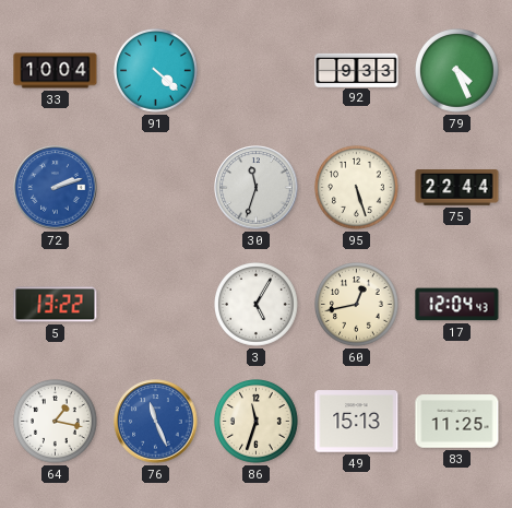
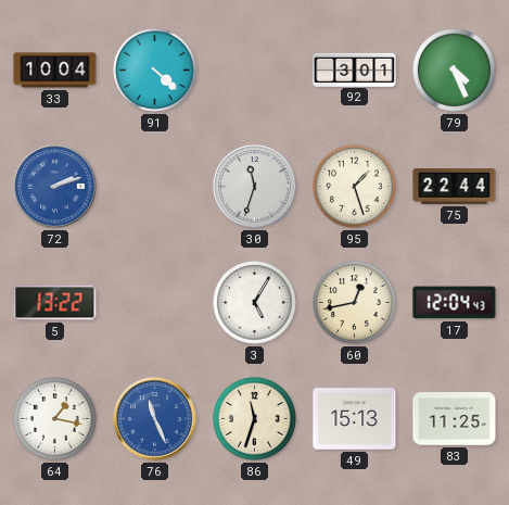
92: 9:33 -> 3:01
95: 5:27 -> 1:27
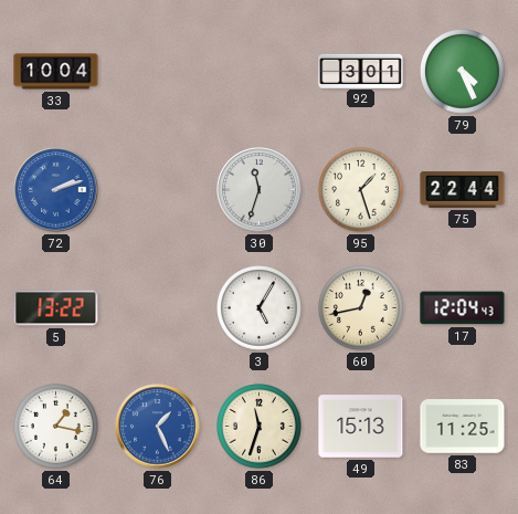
91: 4:22 -> none
76: 11:26 -> 1:26
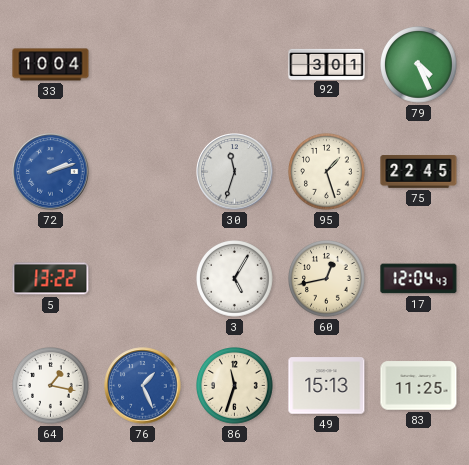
75: 22:44 -> 22:45
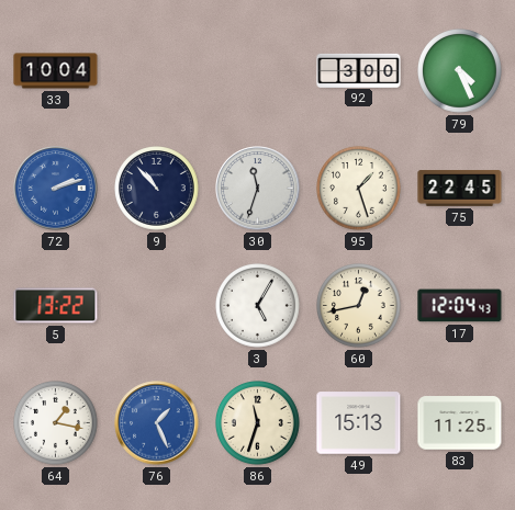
92: 3:01 -> 3:00
9: none -> 10:53
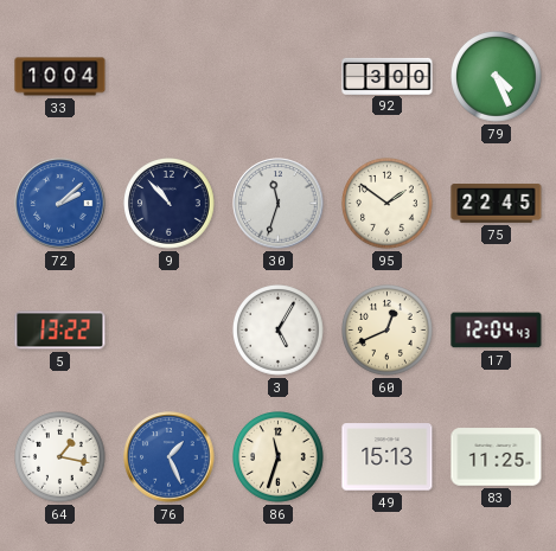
72: 2:12 -> 2:08
95: 1:27 -> 1:51
60: 12:43 -> 12:41
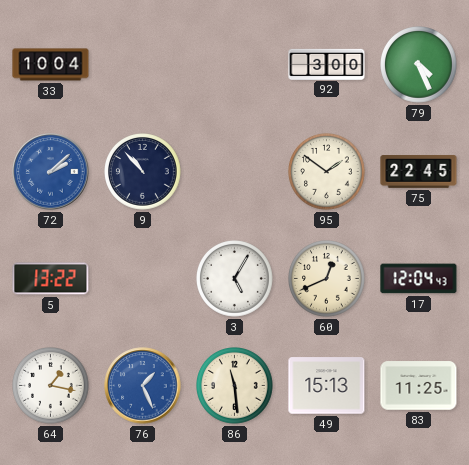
30: 11:33 -> none
86: 11:33 -> 11:29
